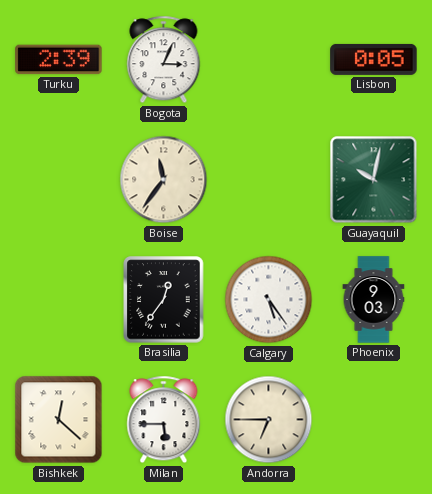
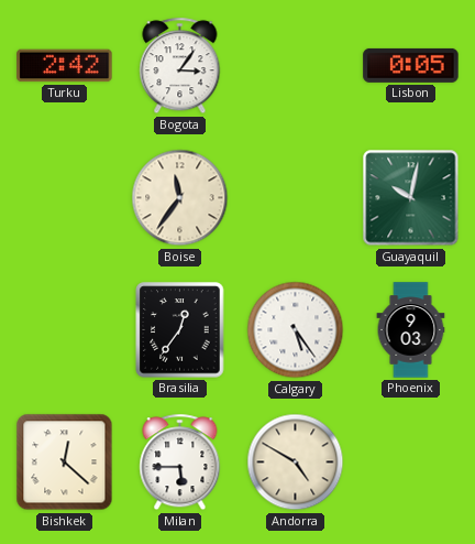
Turku: 2:39 -> 2:42
Bogota: 3:04 -> 3:06
Andorra: 6:45 -> 4:50
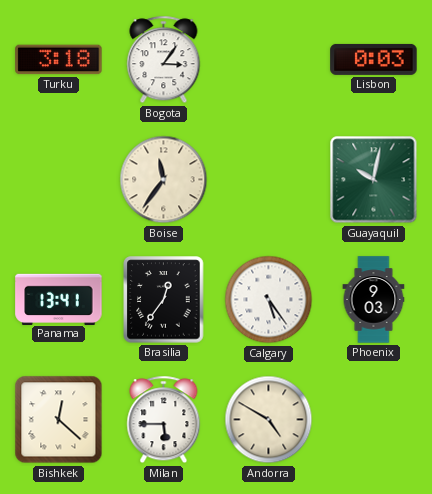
Turku: 2:42 -> 3:18
Lisbon: 0:05 -> 0:03
Panama: none -> 13:41
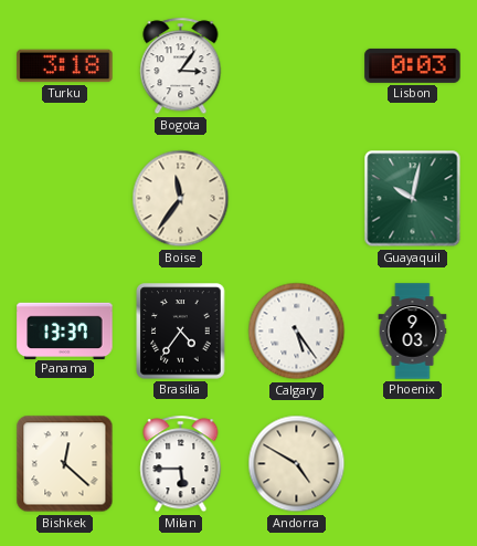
Panama: 13:41 -> 13:37
Brasilia: 12:36 -> 4:36
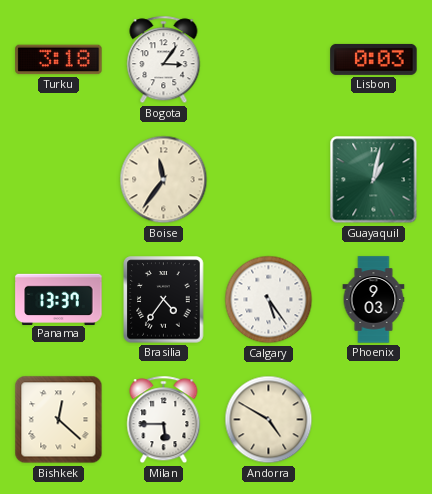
Guayaquil: 10:02 -> 1:02
